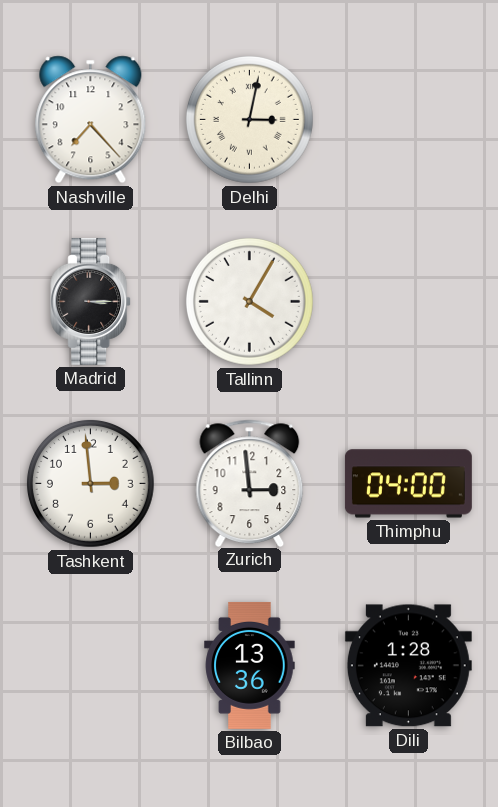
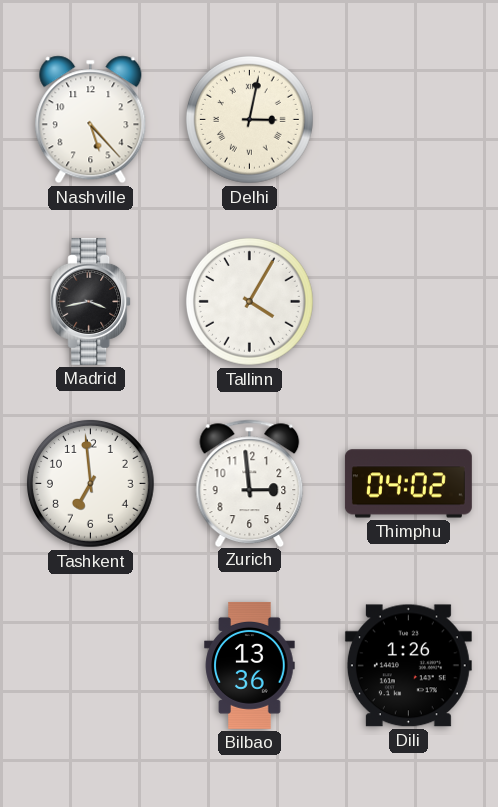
Nashville: 7:23 -> 5:23
Madrid: 3:15 -> 3:43
Tashkent: 2:59 -> 6:59
Thimphu: 04:00 -> 04:02
Dili: 1:28 -> 1:26
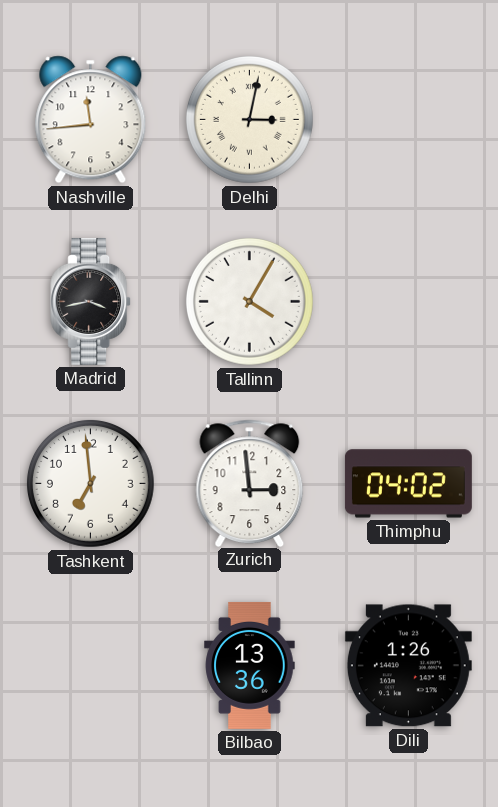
Nashville: 5:23 -> 11:44
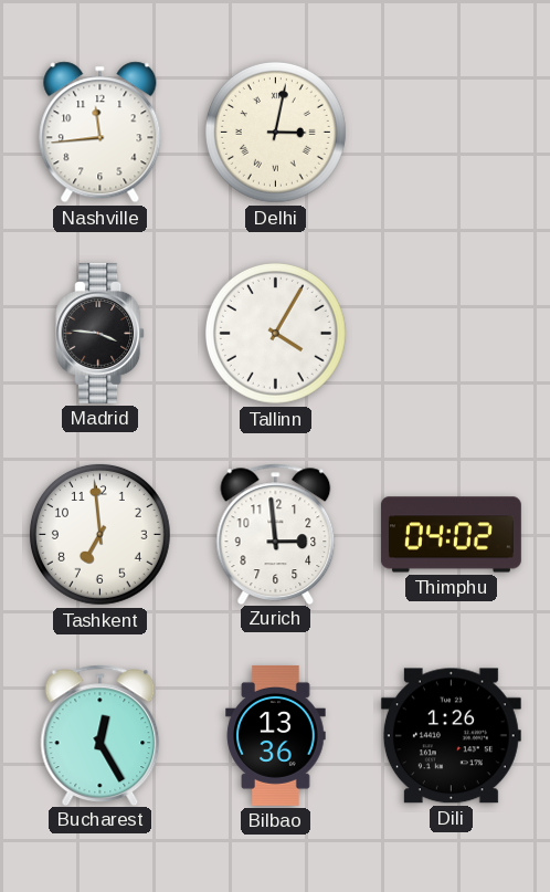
Madrid: 3:43 -> 3:46
Bucharest: none -> 12:25
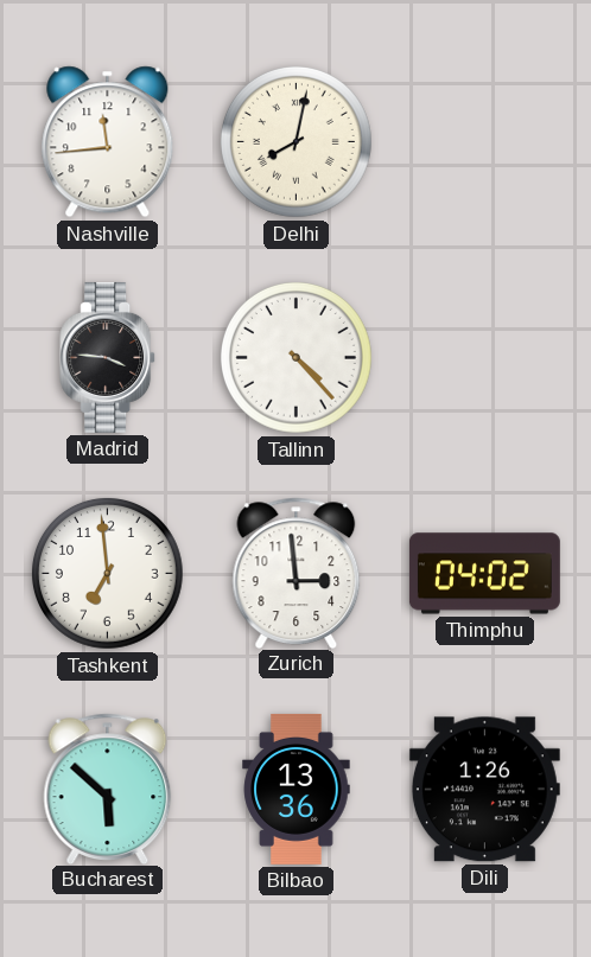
Delhi: 3:02 -> 8:02
Tallinn: 4:05 -> 4:23
Bucharest: 12:25 -> 5:52
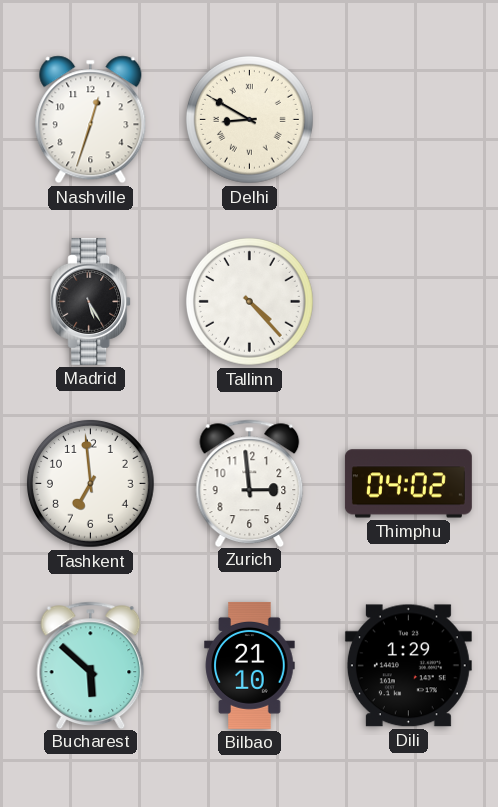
Nashville: 11:44 -> 12:33
Delhi: 8:02 -> 8:50
Madrid: 3:46 -> 5:25
Bilbao: 13:36 -> 21:10
Dili: 1:26 -> 1:29
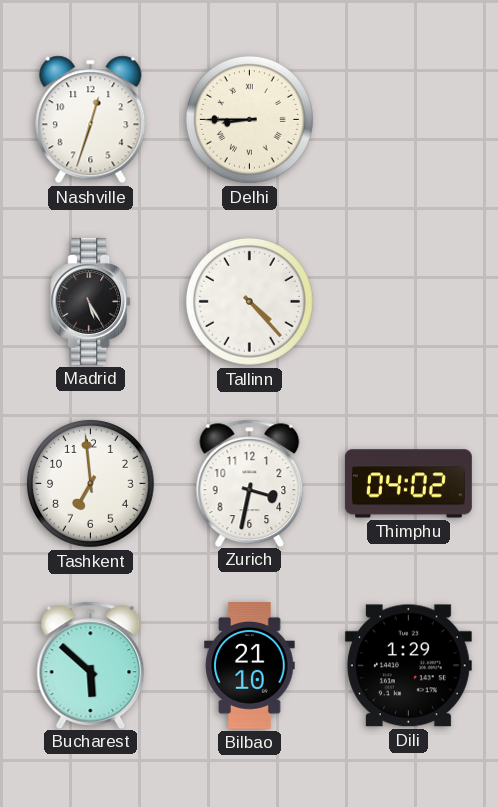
Delhi: 8:50 -> 8:45
Zurich: 2:59 -> 3:32
